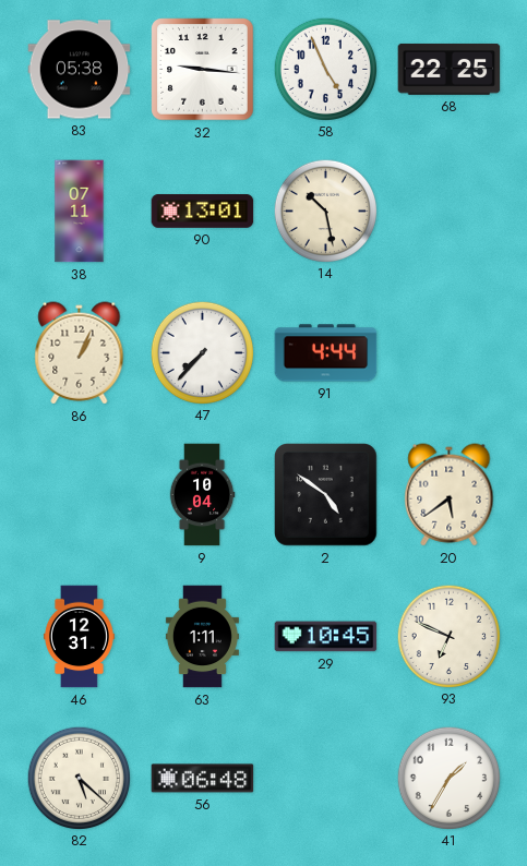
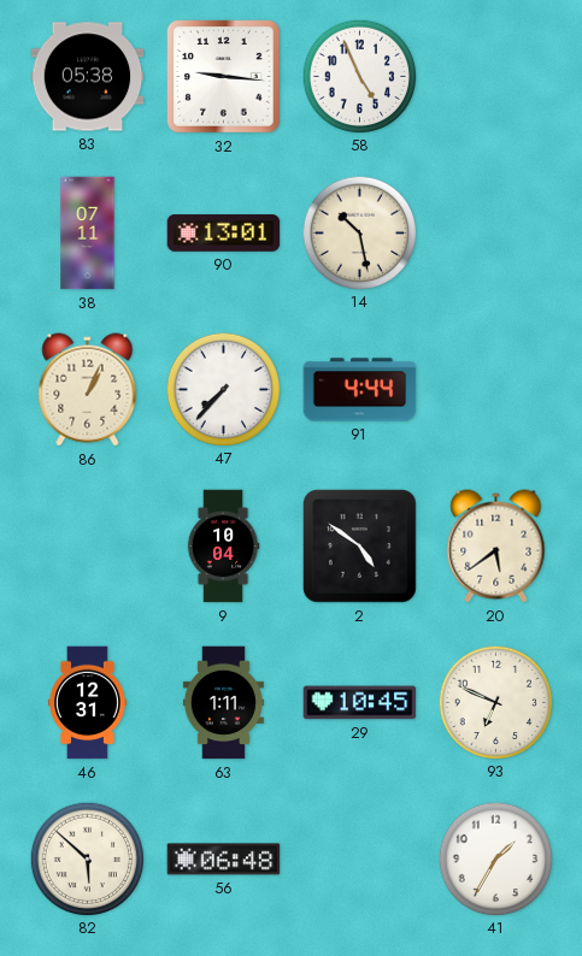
68: 22:25 -> none
82: 5:22 -> 5:52
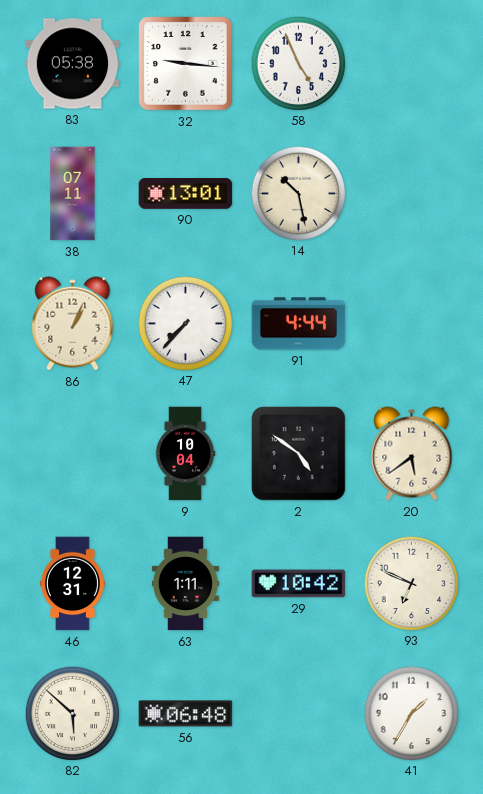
29: 10:45 -> 10:42
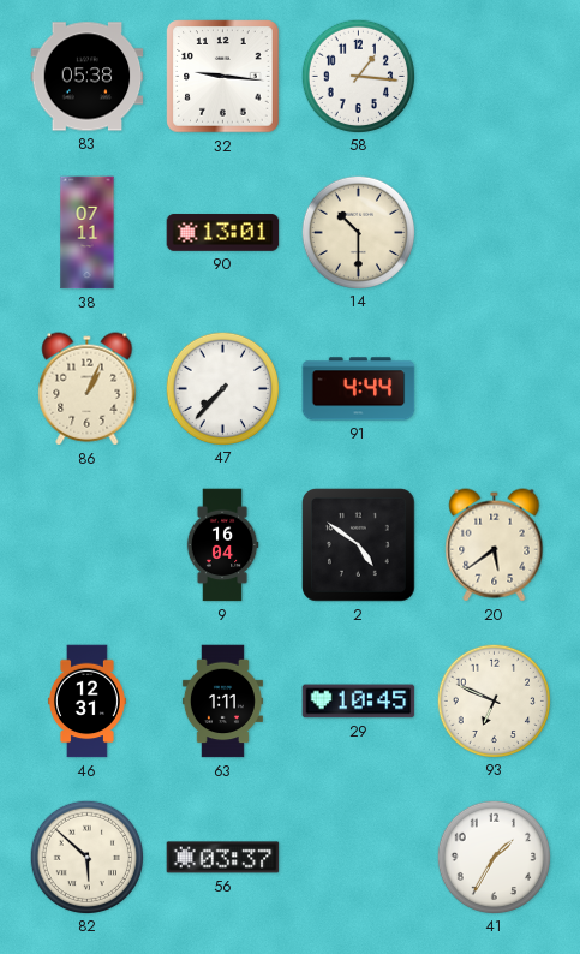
58: 4:56 -> 1:16
14: 10:28 -> 10:30
9: 10:04 -> 16:04
29: 10:42 -> 10:45
56: 06:48 -> 03:37
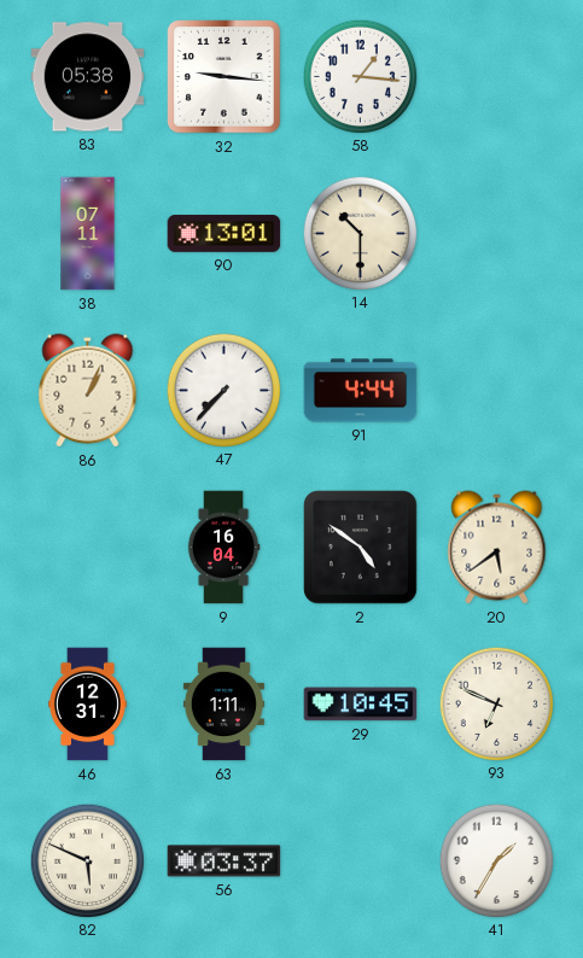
82: 5:52 -> 5:49
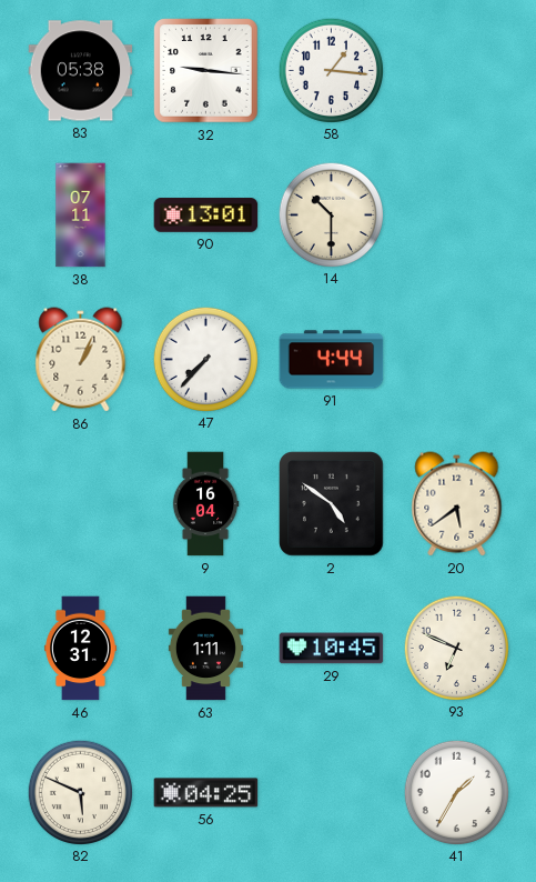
56: 03:37 -> 04:25
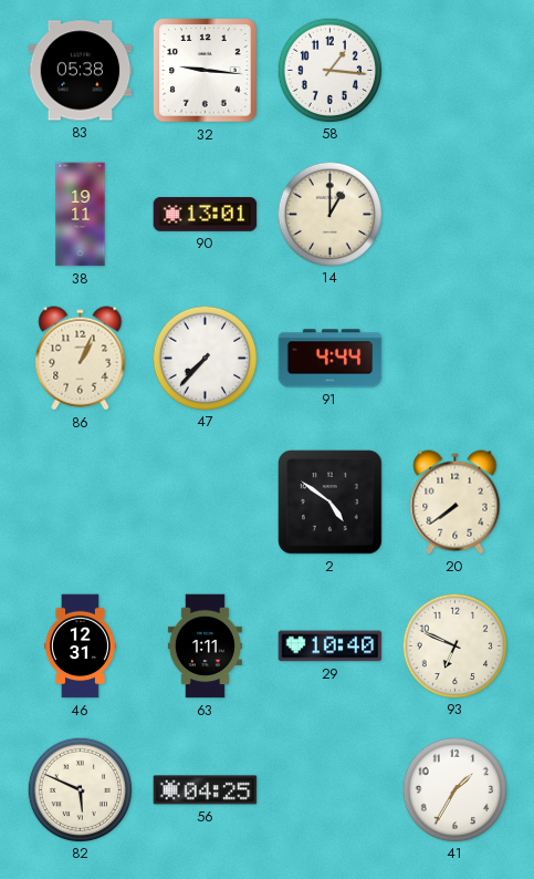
38: 07:11 -> 19:11
14: 10:30 -> 1:00
9: 16:04 -> none
20: 5:39 -> 7:39
29: 10:45 -> 10:40
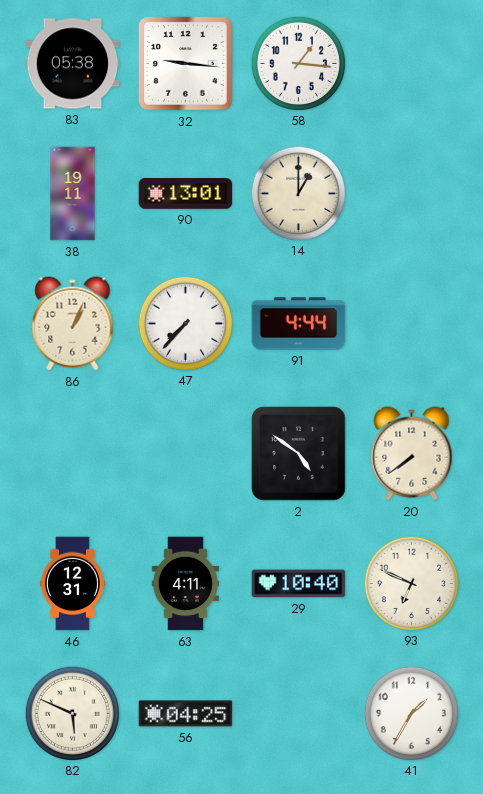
63: 1:11 -> 4:11
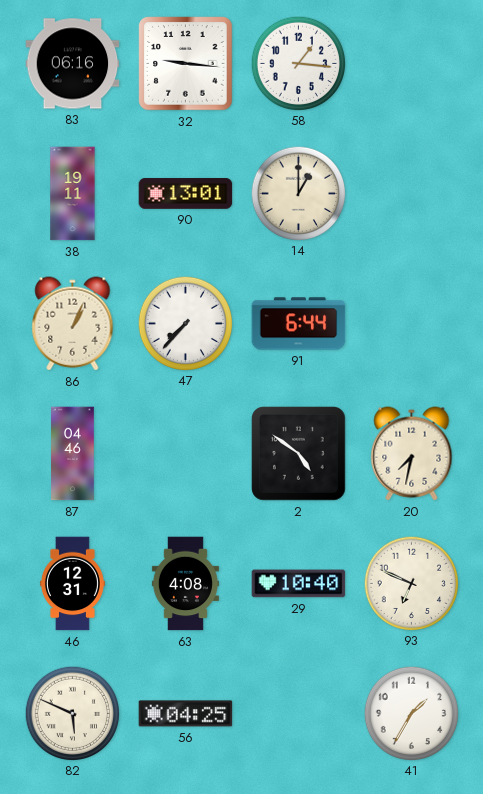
83: 05:38 -> 06:16
91: 4:44 -> 6:44
87: none -> 04:46
20: 7:39 -> 7:32
63: 4:11 -> 4:08
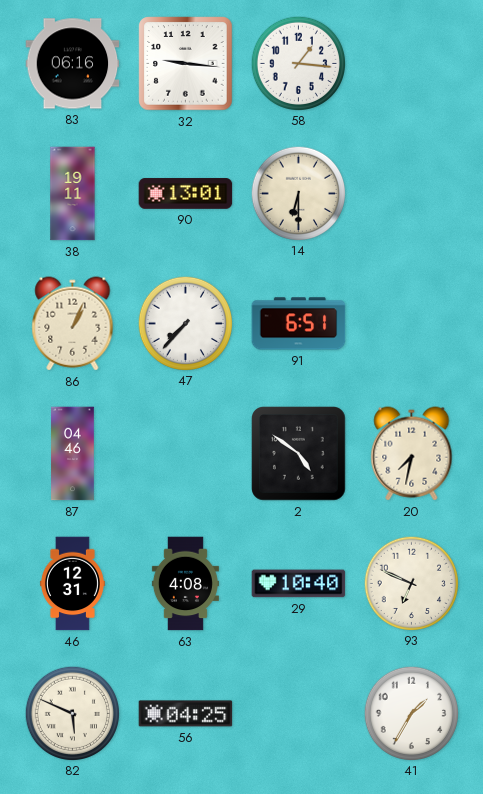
14: 1:00 -> 6:30
91: 6:44 -> 6:51
